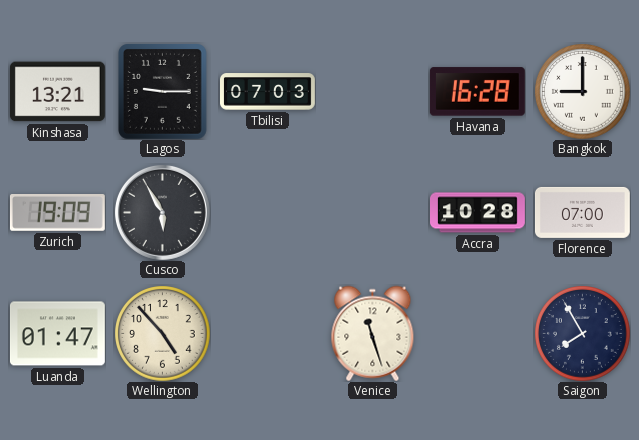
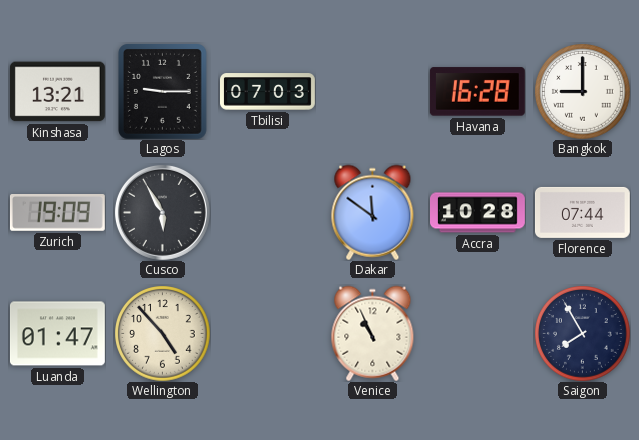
Dakar: none -> 11:51
Florence: 07:00 -> 07:44
Venice: 11:27 -> 10:56
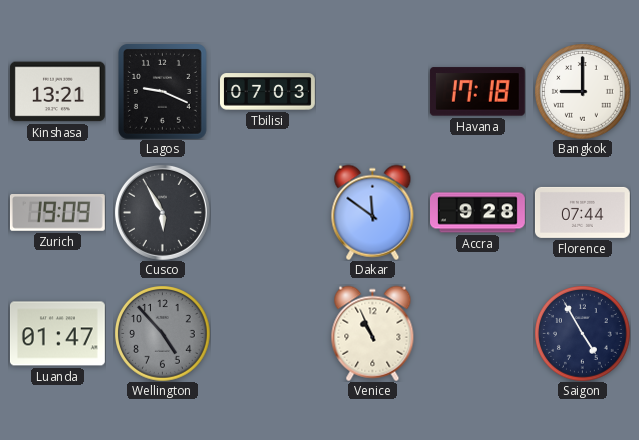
Lagos: 9:15 -> 9:19
Havana: 16:28 -> 17:18
Accra: 10:28 -> 9:28
Wellington dial: cream -> grey
Saigon: 7:55 -> 4:55
